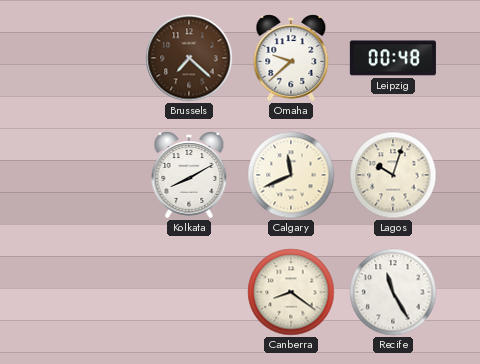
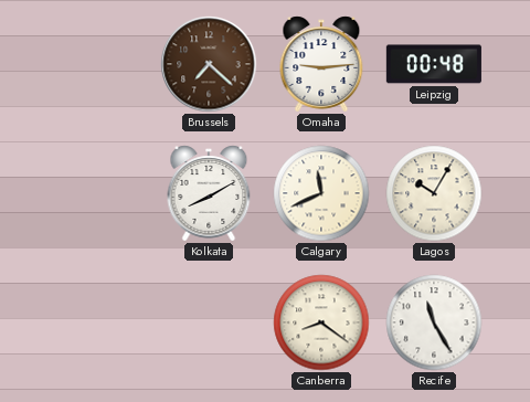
Omaha: 9:38 -> 9:14
Lagos: 10:03 -> 10:05
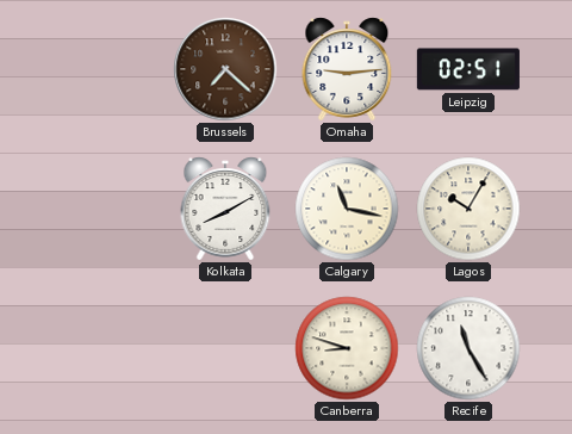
Leipzig: 00:48 -> 02:51
Calgary: 11:41 -> 11:17
Canberra: 8:21 -> 8:48
